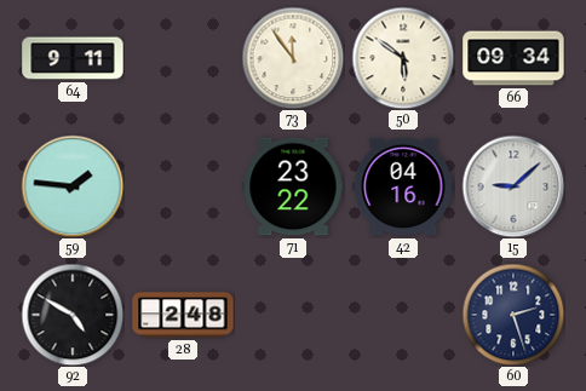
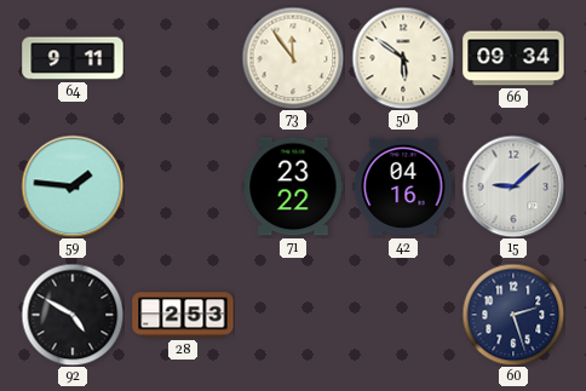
28: 2:48 -> 2:53
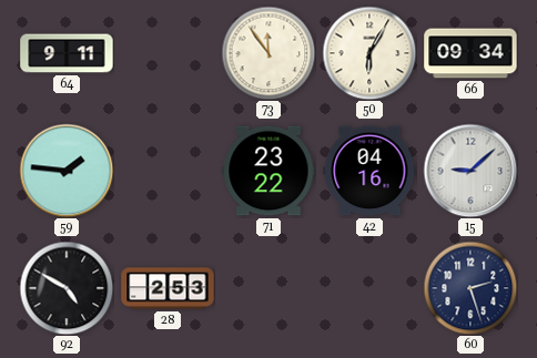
50: 5:51 -> 6:05
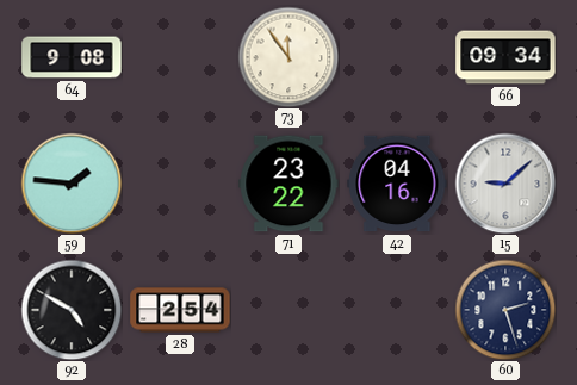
64: 9:11 -> 9:08
50: 6:05 -> none
28: 2:53 -> 2:54
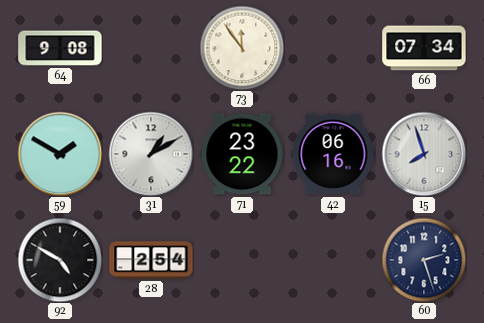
66: 09:34 -> 07:34
59: 1:46 -> 1:50
31: none -> 1:10
42: 04:16 -> 06:16
15: 9:08 -> 7:57
